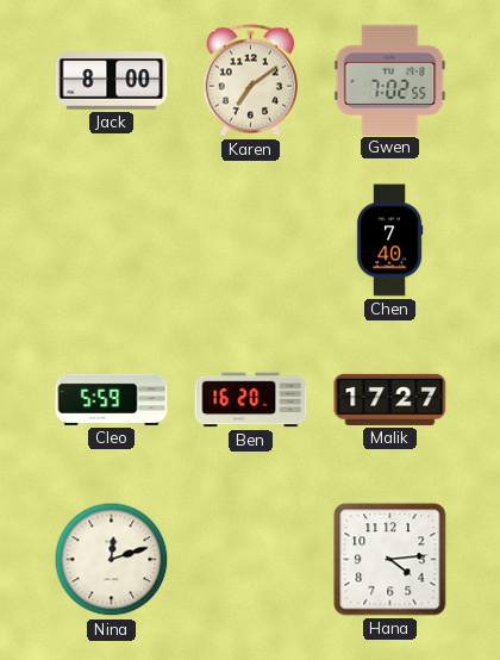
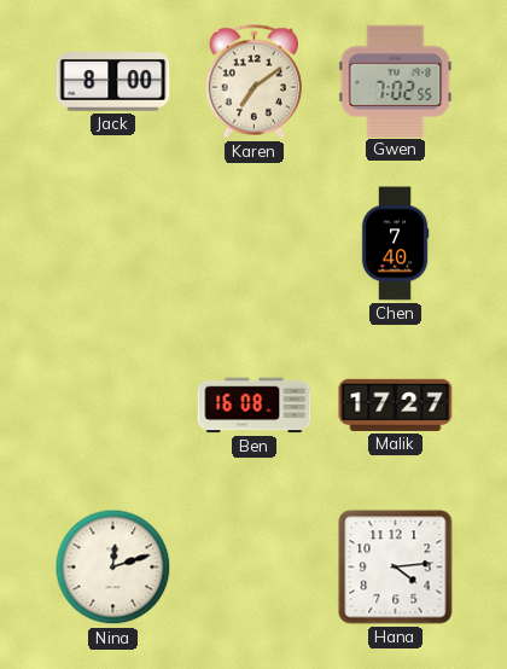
Cleo: 5:59 -> none
Ben: 16:20 -> 16:08
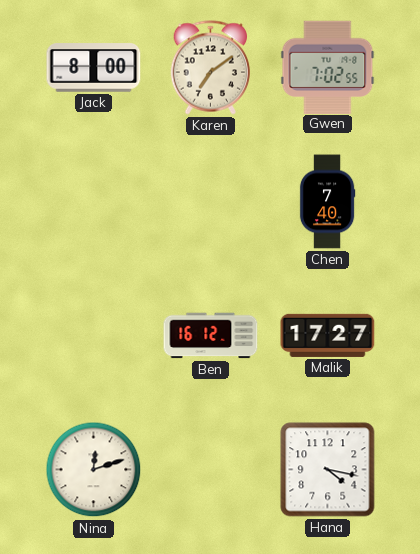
Ben: 16:08 -> 16:12
Hana: 4:14 -> 4:17
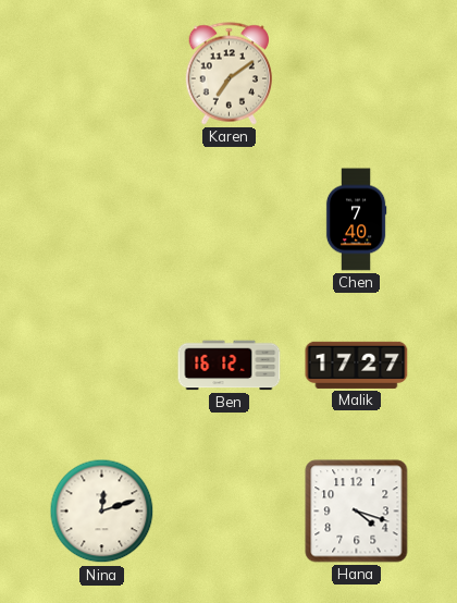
Jack: 8:00 -> none
Gwen: 7:02 -> none
Hana: 4:17 -> 4:18
